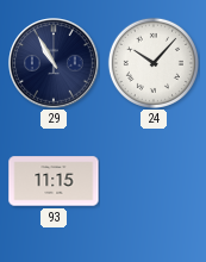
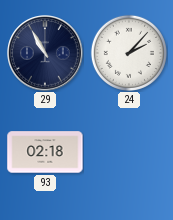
24: 10:07 -> 2:07
93: 11:15 -> 02:18
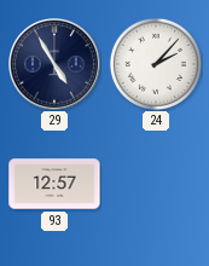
29: 10:55 -> 4:55
93: 02:18 -> 12:57
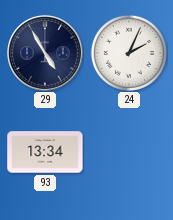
24: 2:07 -> 2:04
93: 12:57 -> 13:34
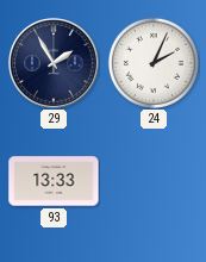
29: 4:55 -> 1:55
93: 13:34 -> 13:33
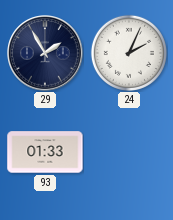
93: 13:33 -> 01:33
